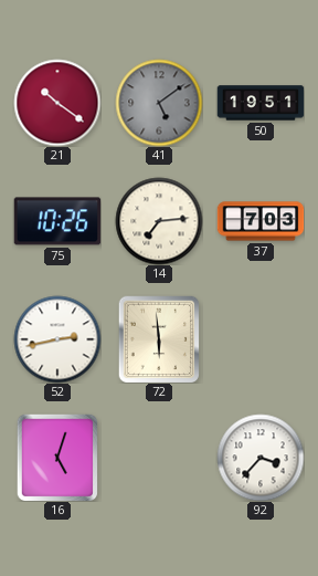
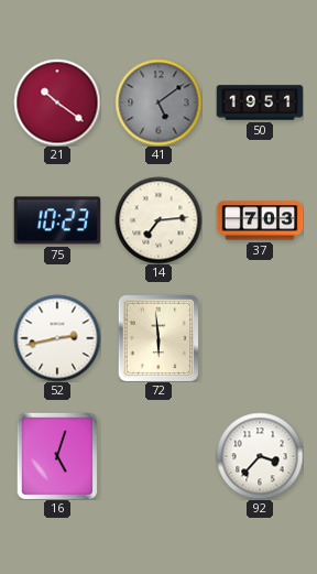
75: 10:26 -> 10:23
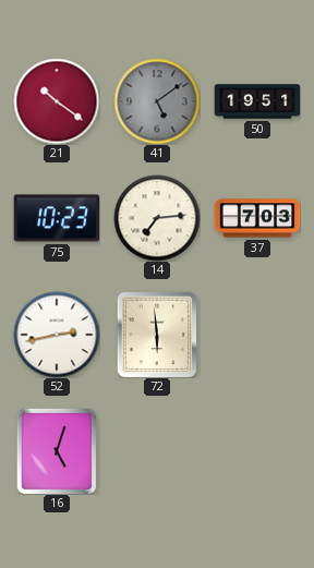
92: 3:37 -> none
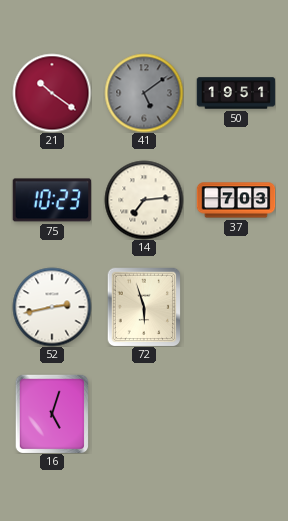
72: 5:59 -> 5:57
